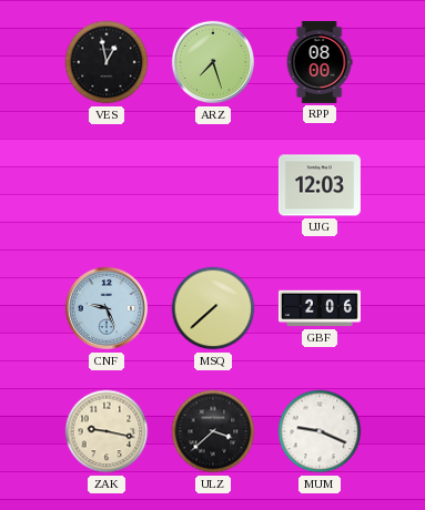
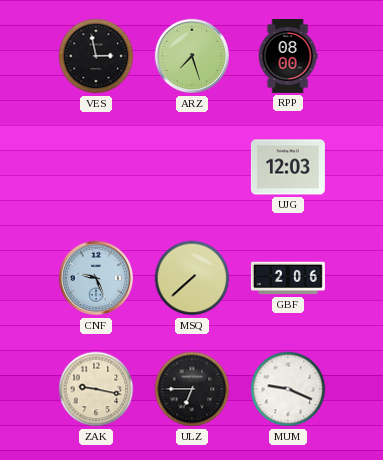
VES: 12:58 -> 2:58
ULZ: 3:38 -> 6:45
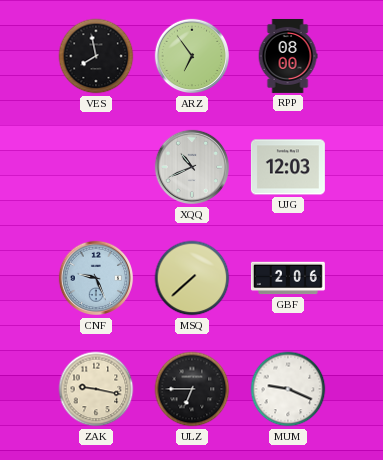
VES: 2:58 -> 7:58
ARZ: 7:27 -> 6:54
XQQ: none -> 10:41
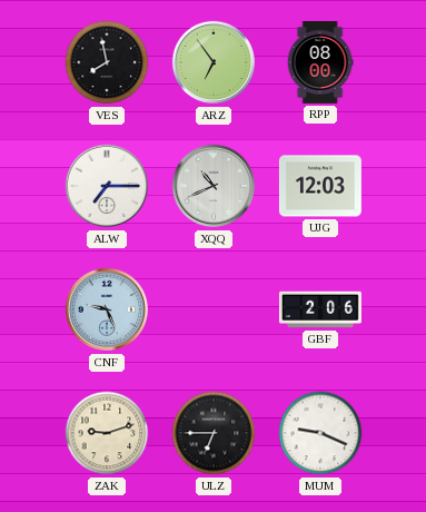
ALW: none -> 7:15
MSQ: 7:38 -> none
ZAK: 9:17 -> 9:12
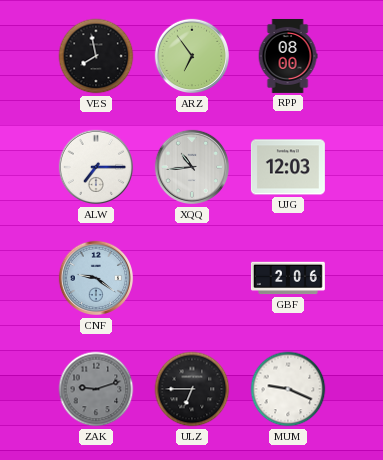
XQQ: 10:41 -> 10:44
CNF: 9:26 -> 9:21
ZAK dial: cream -> grey
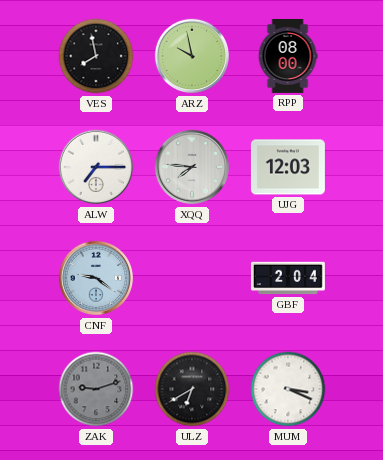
ARZ: 6:54 -> 9:58
XQQ: 10:44 -> 7:46
GBF: 2:06 -> 2:04
ULZ: 6:45 -> 6:40
MUM: 9:19 -> 3:19
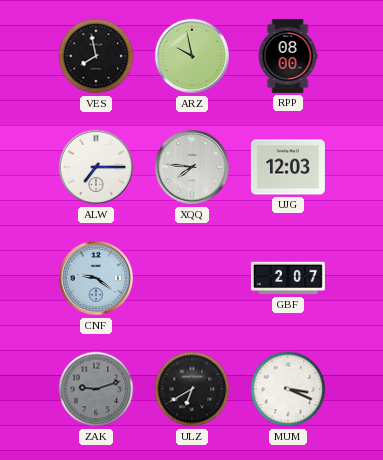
GBF: 2:04 -> 2:07
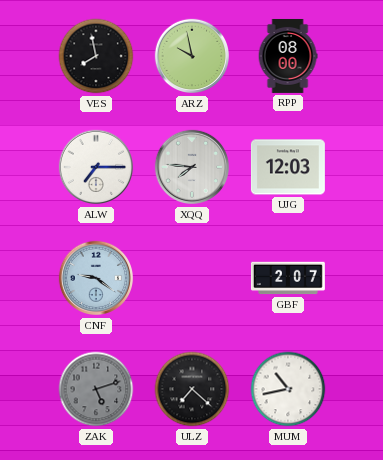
ZAK: 9:12 -> 5:12
ULZ: 6:40 -> 7:22
MUM: 3:19 -> 10:43
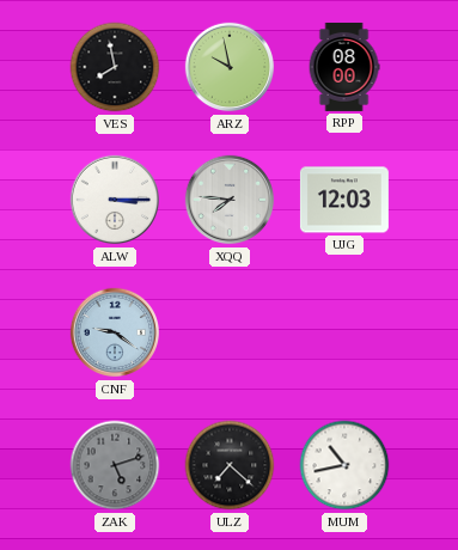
ALW: 7:15 -> 3:15
GBF: 2:07 -> none
